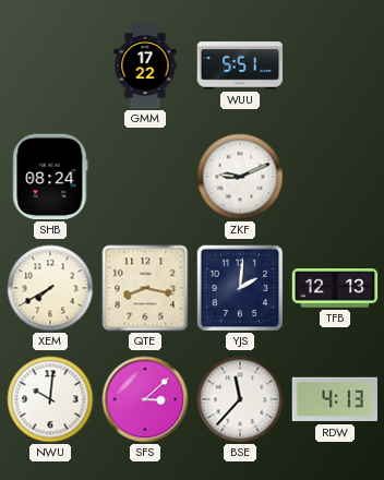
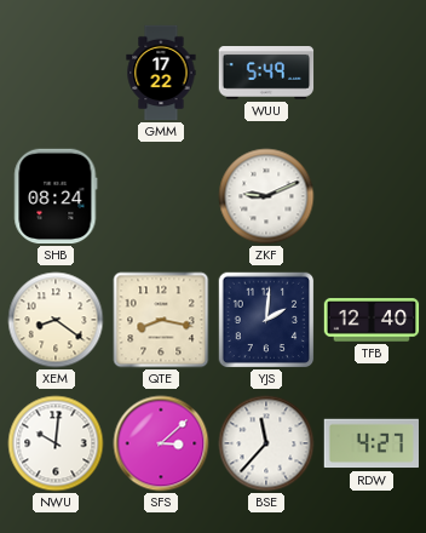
WUU: 5:51 -> 5:49
XEM: 7:40 -> 8:21
TFB: 12:13 -> 12:40
RDW: 4:13 -> 4:27
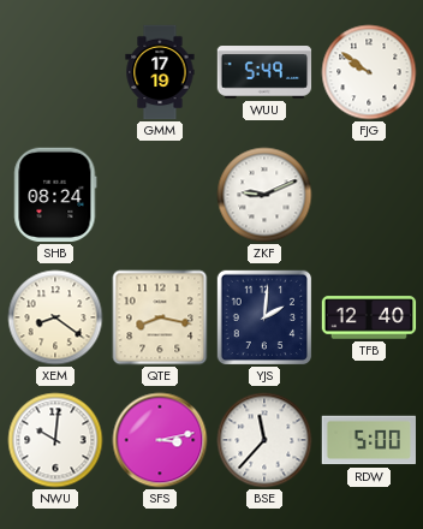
GMM: 17:22 -> 17:19
FJG: none -> 9:51
SFS: 3:08 -> 3:13
RDW: 4:27 -> 5:00
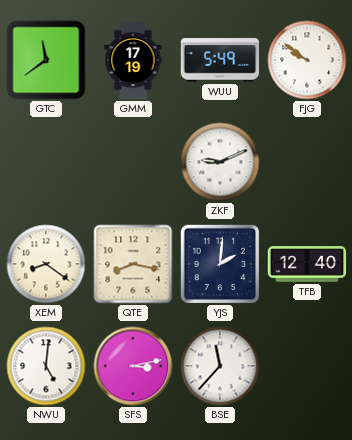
GTC: none -> 11:39
SHB: 08:24 -> none
NWU: 10:01 -> 5:01
RDW: 5:00 -> none
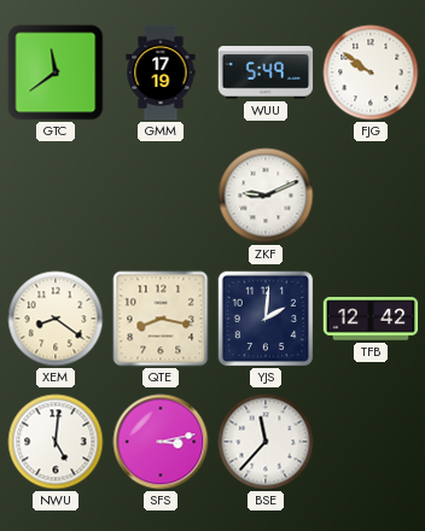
TFB: 12:40 -> 12:42
